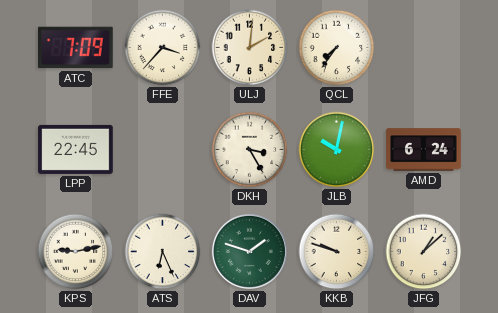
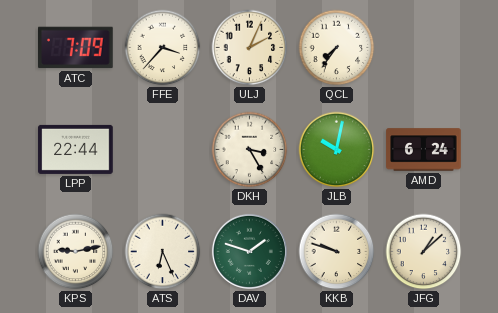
ULJ: 2:01 -> 2:04
LPP: 22:45 -> 22:44
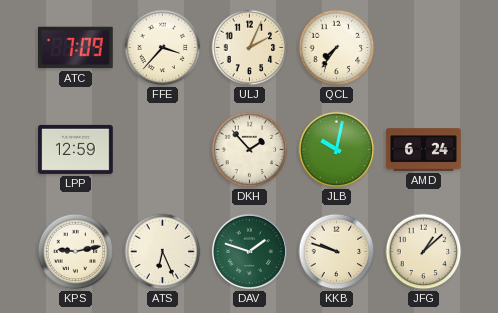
LPP: 22:44 -> 12:59
DKH: 3:25 -> 1:53
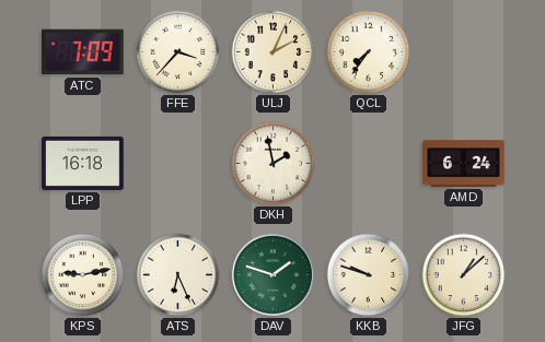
LPP: 12:59 -> 16:18
DKH: 1:53 -> 1:58
JLB: 10:02 -> none
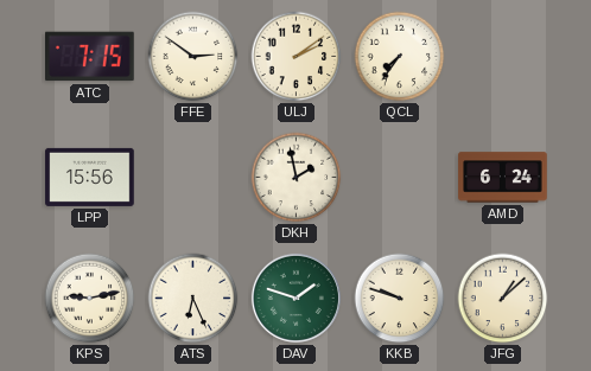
ATC: 7:09 -> 7:15
FFE: 3:37 -> 2:51
ULJ: 2:04 -> 2:09
LPP: 16:18 -> 15:56
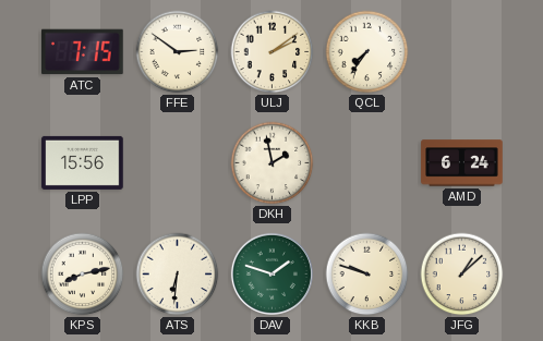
KPS: 9:13 -> 8:13
ATS: 6:26 -> 6:31
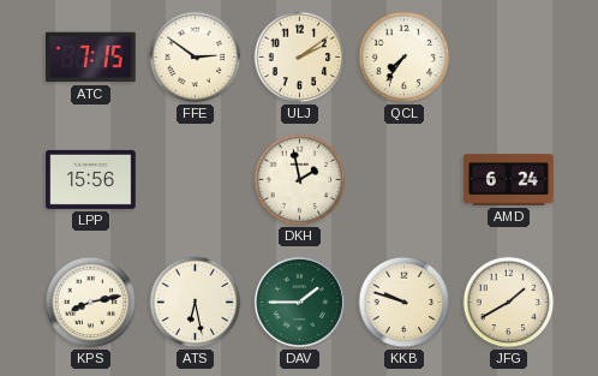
ATS: 6:31 -> 6:28
DAV: 1:48 -> 1:45
JFG: 1:08 -> 1:40
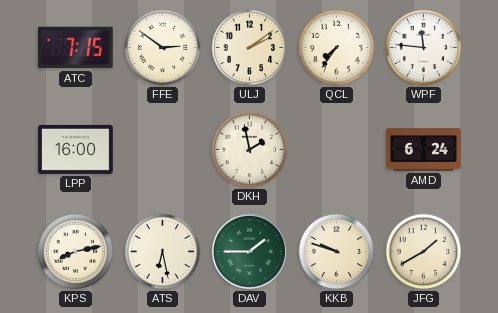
WPF: none -> 11:46
LPP: 15:56 -> 16:00
